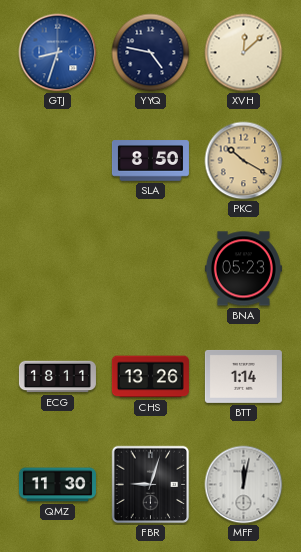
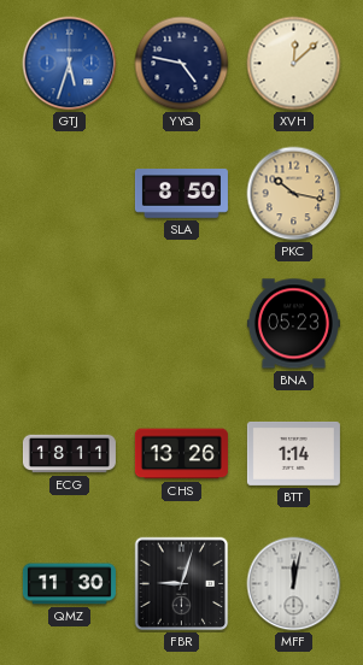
GTJ: 8:33 -> 5:33
PKC: 10:20 -> 10:17
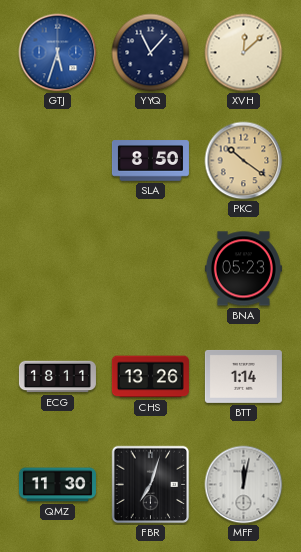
YYQ: 4:47 -> 11:07
PKC: 10:17 -> 10:21
FBR: 9:03 -> 7:03
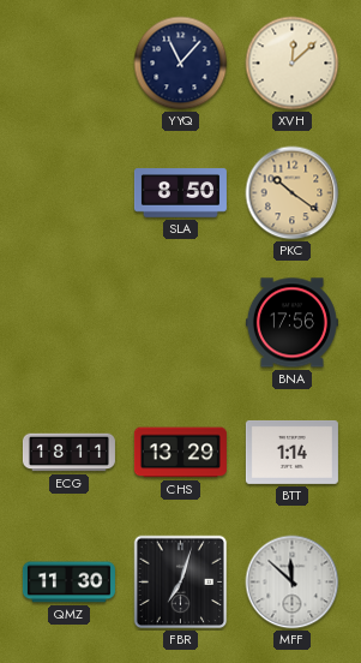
GTJ: 5:33 -> none
BNA: 05:23 -> 17:56
CHS: 13:26 -> 13:29
MFF: 12:02 -> 11:52
